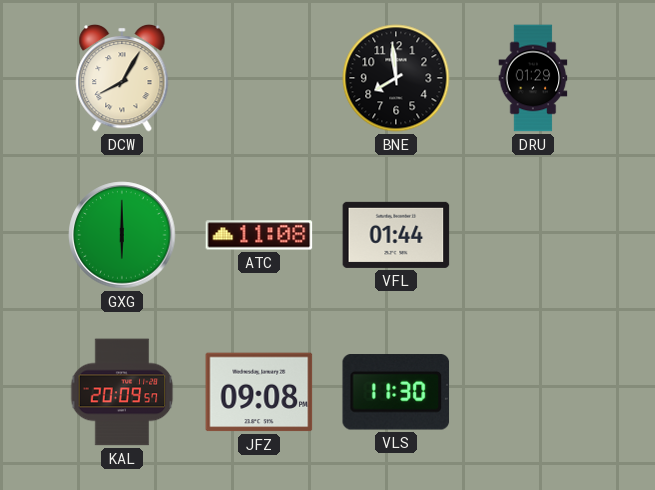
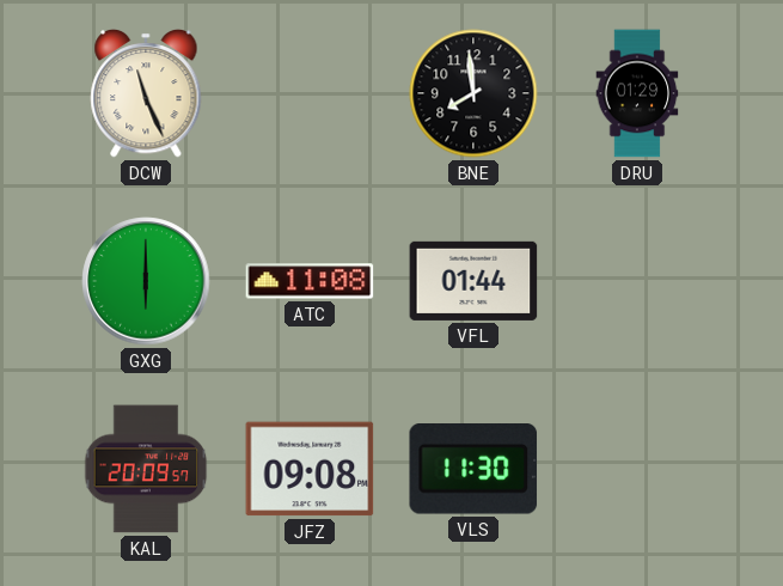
DCW: 8:05 -> 11:26
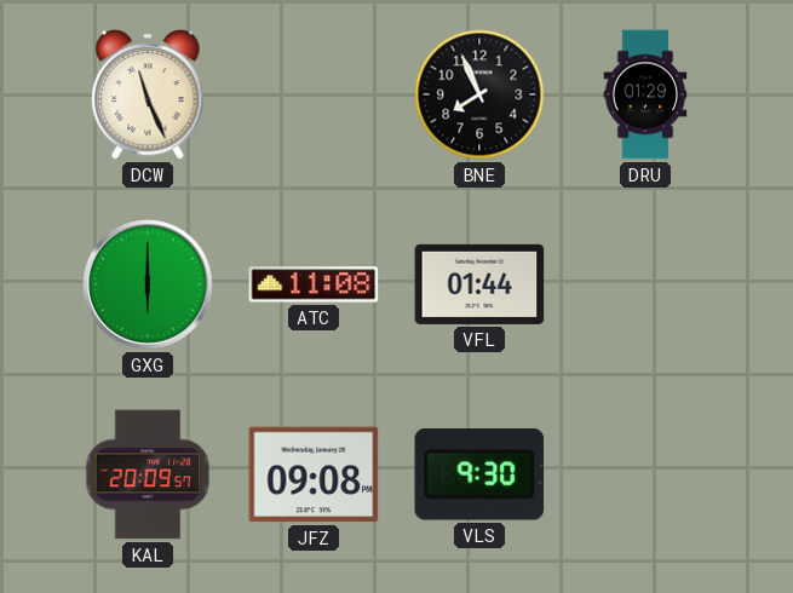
BNE: 7:59 -> 7:56
VLS: 11:30 -> 9:30
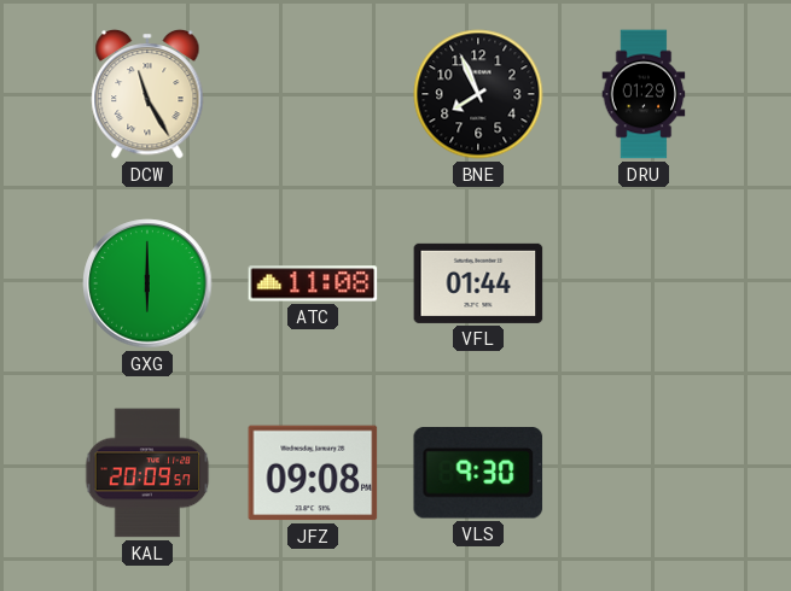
DCW: 11:26 -> 11:25
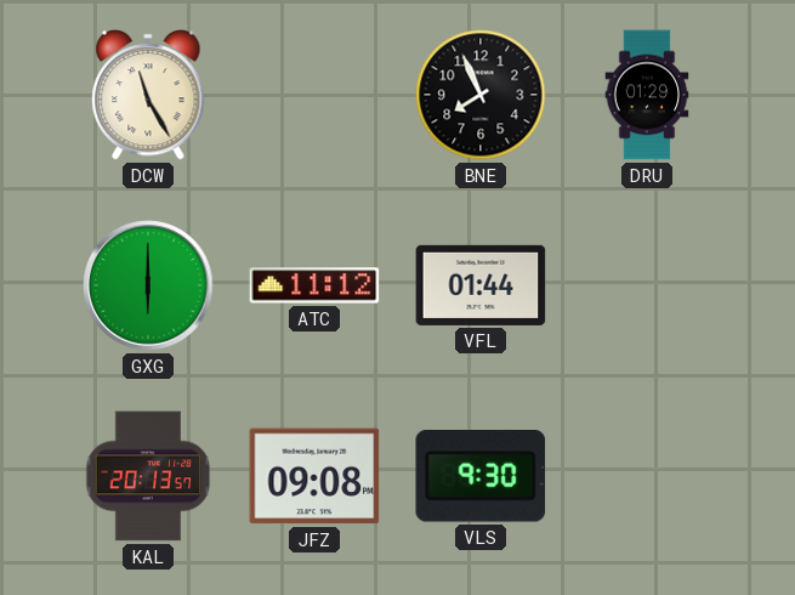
ATC: 11:08 -> 11:12
KAL: 20:09 -> 20:13
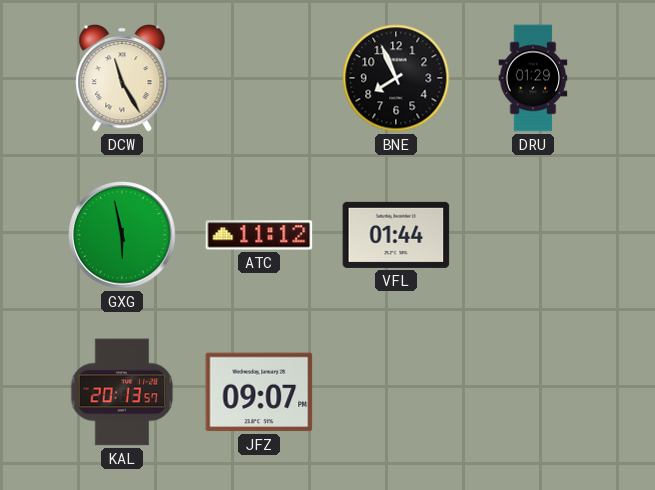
GXG: 6:00 -> 5:58
JFZ: 09:08 -> 09:07
VLS: 9:30 -> none
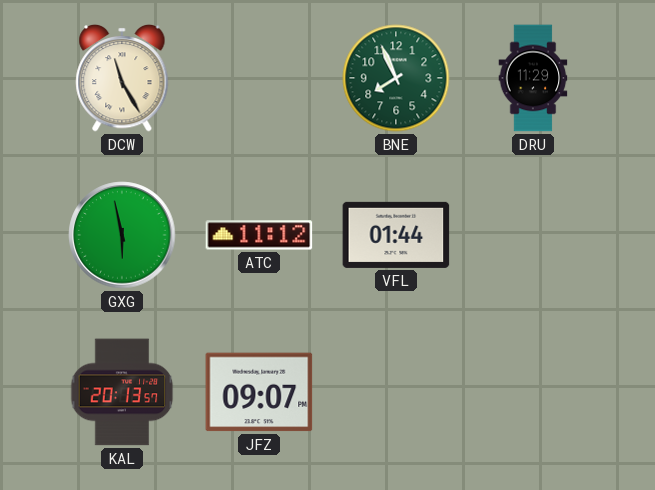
BNE dial: black -> green
DRU: 01:29 -> 11:29
